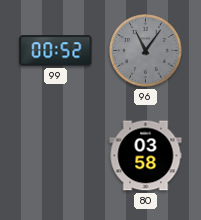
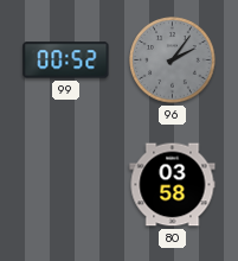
96: 11:06 -> 2:06
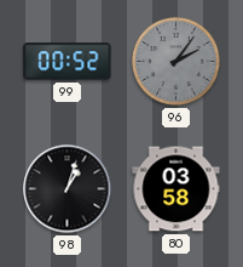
98: none -> 1:03
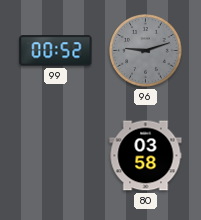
96: 2:06 -> 9:12
98: 1:03 -> none
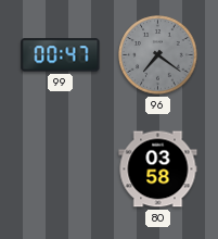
99: 00:52 -> 00:47
96: 9:12 -> 7:21
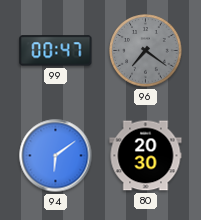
94: none -> 6:09
80: 03:58 -> 20:30
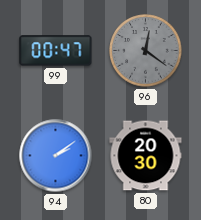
96: 7:21 -> 12:21
94: 6:09 -> 2:09
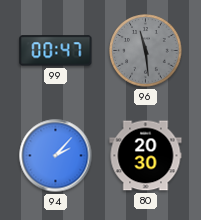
96: 12:21 -> 11:29
94: 2:09 -> 2:07
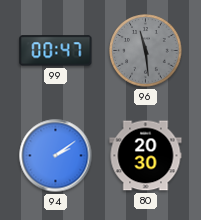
94: 2:07 -> 2:09
